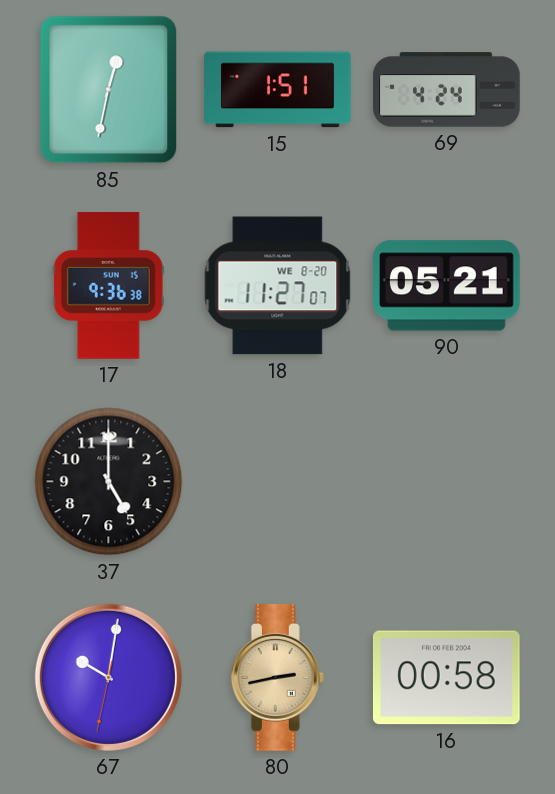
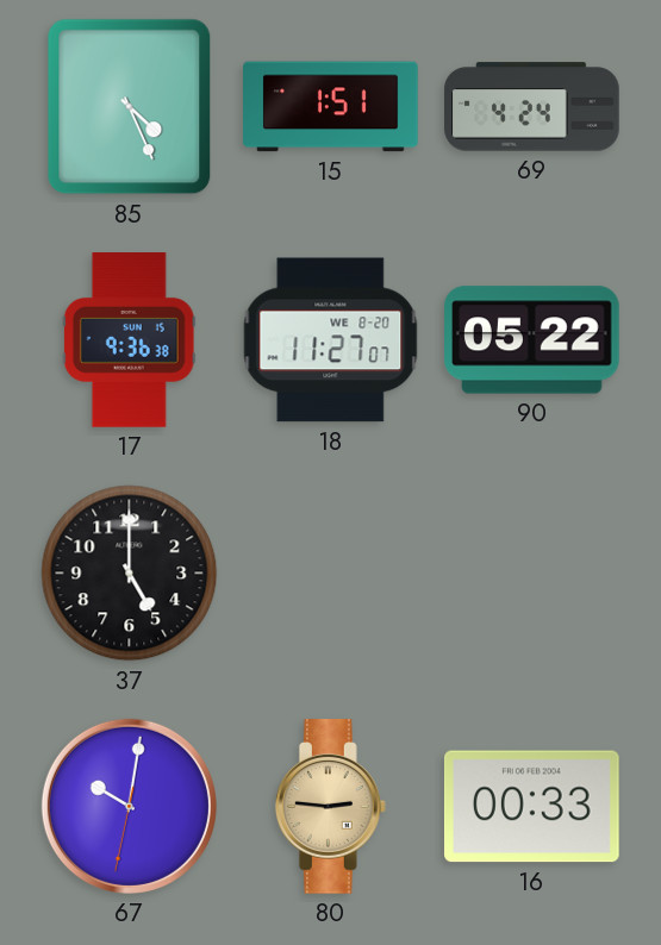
85: 12:32 -> 4:26
90: 05:21 -> 05:22
80: 2:43 -> 2:46
16: 00:58 -> 00:33
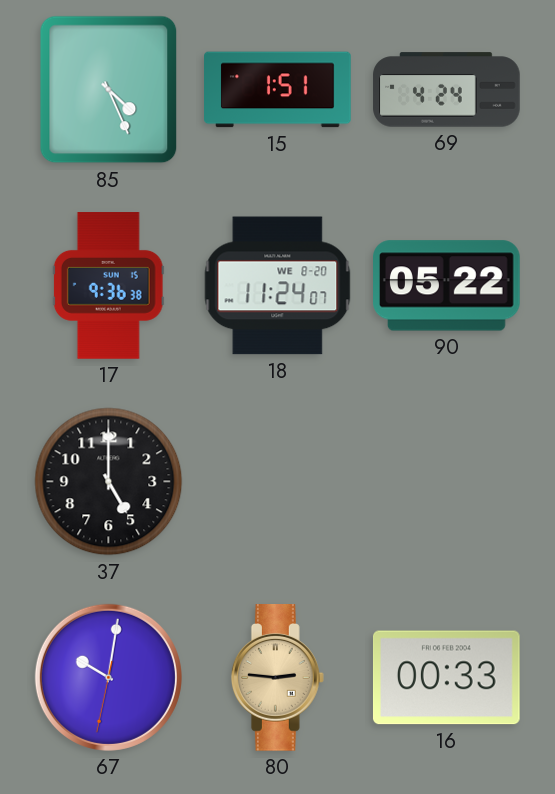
18: 11:27 -> 11:24
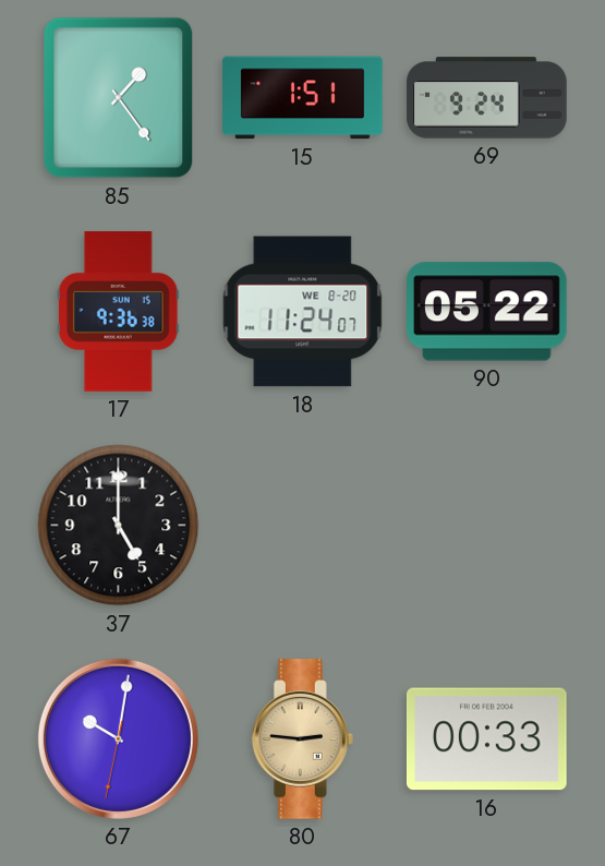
85: 4:26 -> 1:24
69: 4:24 -> 9:24
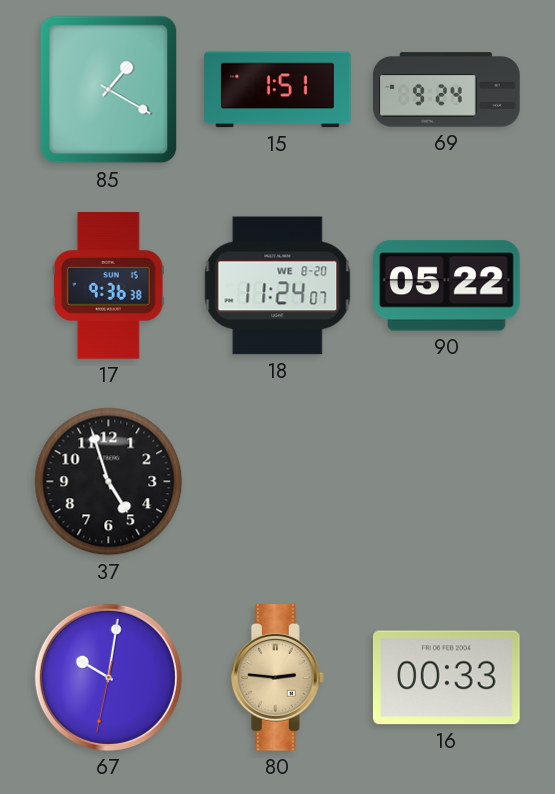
85: 1:24 -> 1:20
37: 5:00 -> 4:57
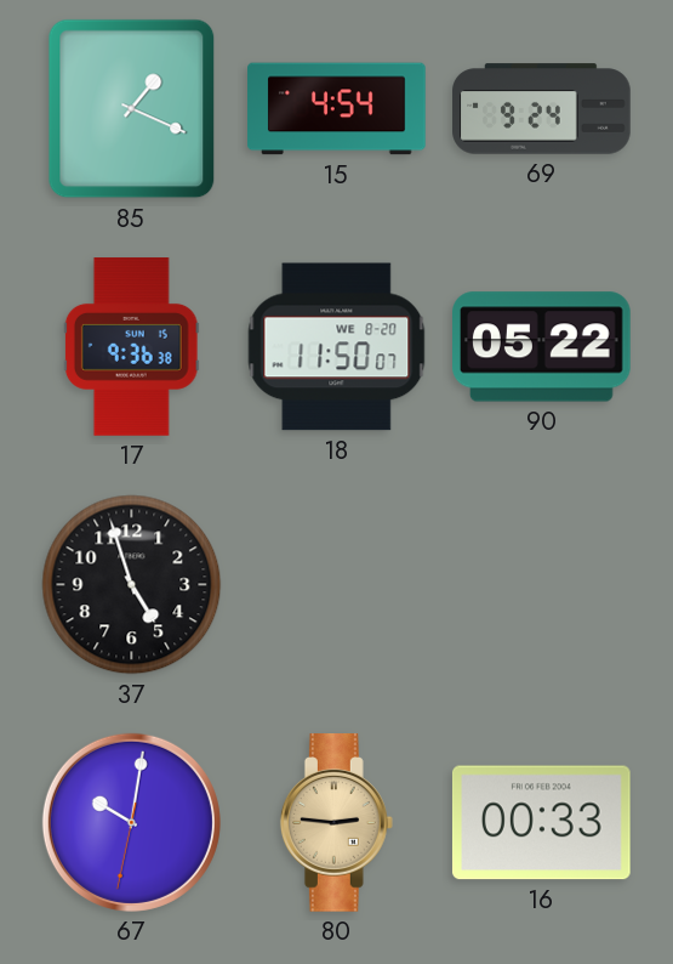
85: 1:20 -> 1:19
15: 1:51 -> 4:54
18: 11:24 -> 11:50
